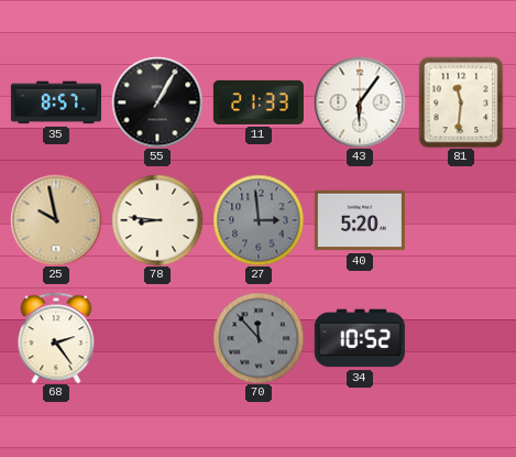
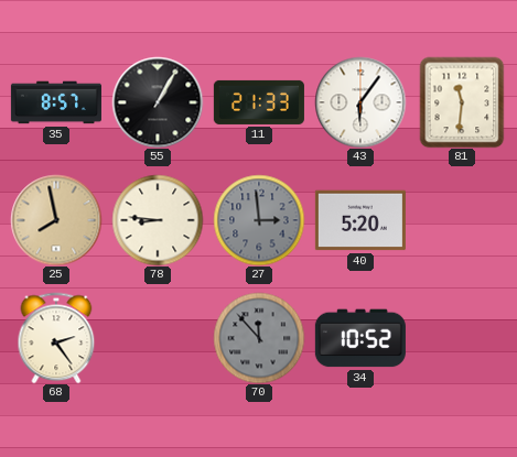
25: 9:58 -> 7:58
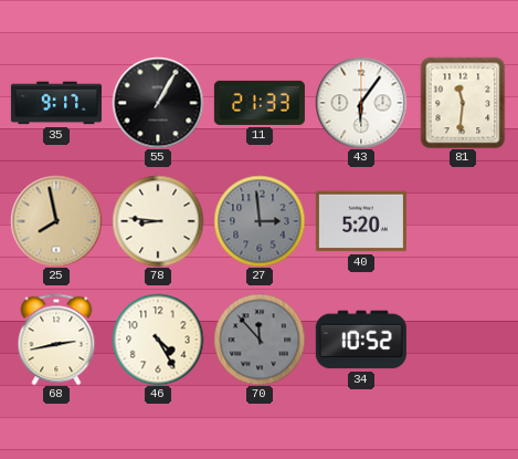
35: 8:57 -> 9:17
68: 2:24 -> 2:43
46: none -> 4:25
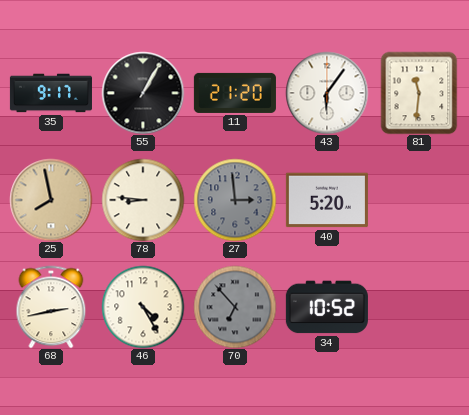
11: 21:33 -> 21:20
70: 11:53 -> 6:53
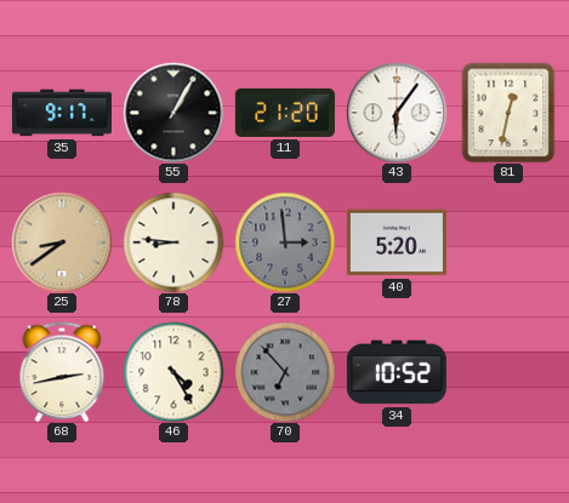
81: 11:31 -> 12:32
25: 7:58 -> 8:39
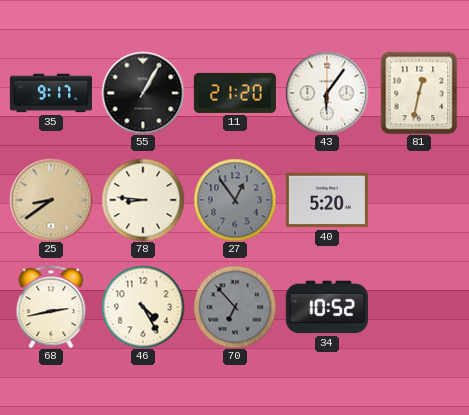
27: 2:59 -> 12:54
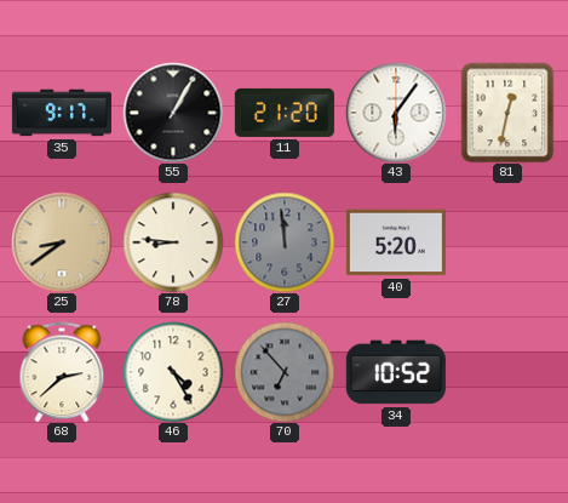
27: 12:54 -> 11:59
68: 2:43 -> 2:38
